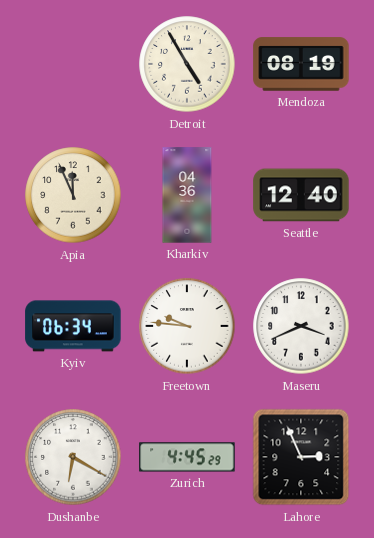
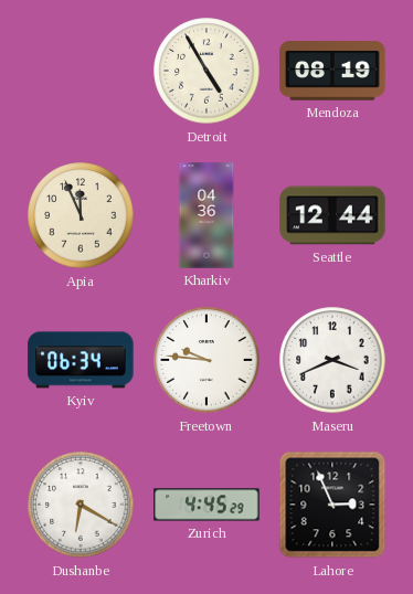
Seattle: 12:40 -> 12:44
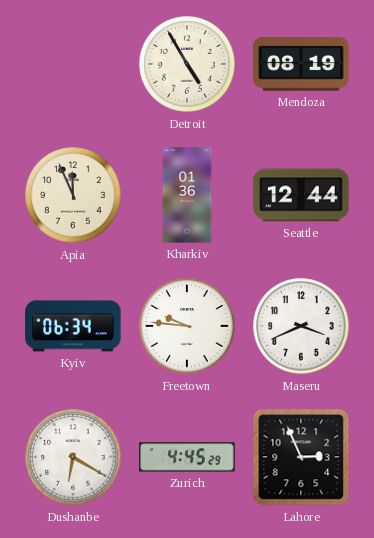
Kharkiv: 04:36 -> 01:36
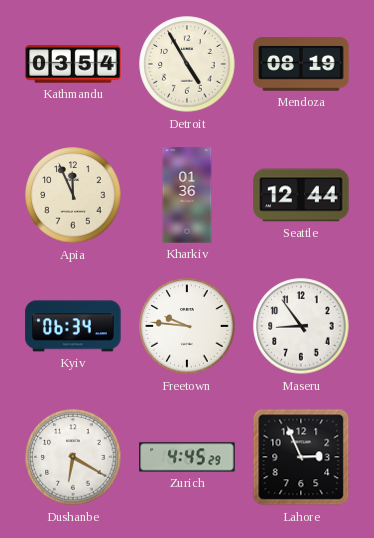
Kathmandu: none -> 03:54
Maseru: 3:41 -> 8:54
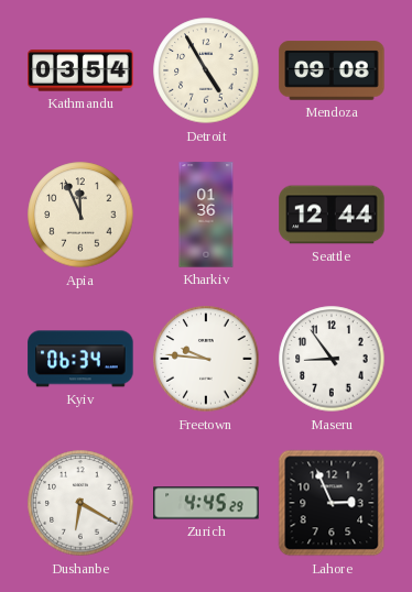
Mendoza: 08:19 -> 09:08
